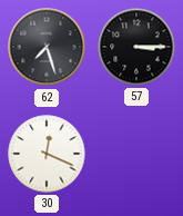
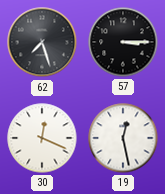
19: none -> 12:28
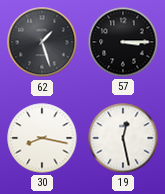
62: 7:27 -> 1:27
30: 12:19 -> 8:17
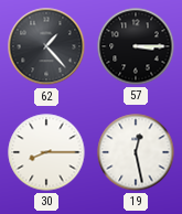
62: 1:27 -> 1:23
30: 8:17 -> 8:15
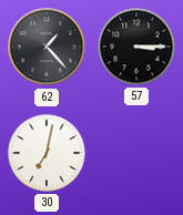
30: 8:15 -> 7:02
19: 12:28 -> none
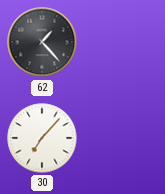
57: 3:15 -> none
30: 7:02 -> 7:07
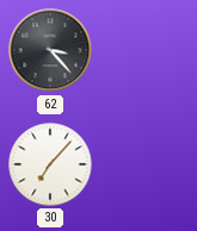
62: 1:23 -> 3:23
